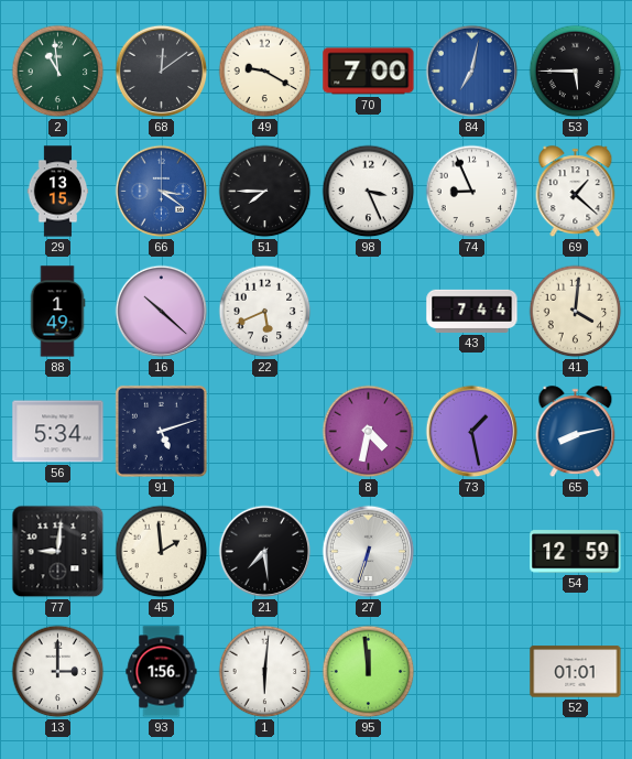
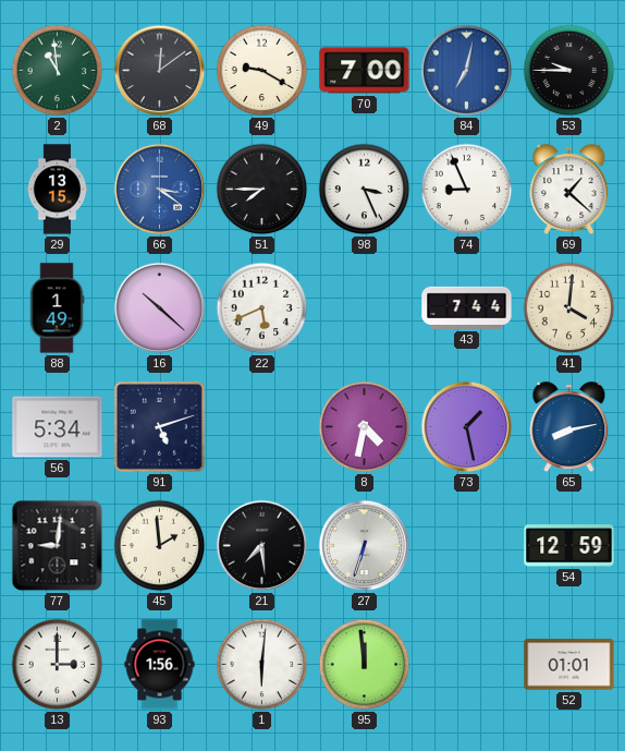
53: 5:45 -> 9:45
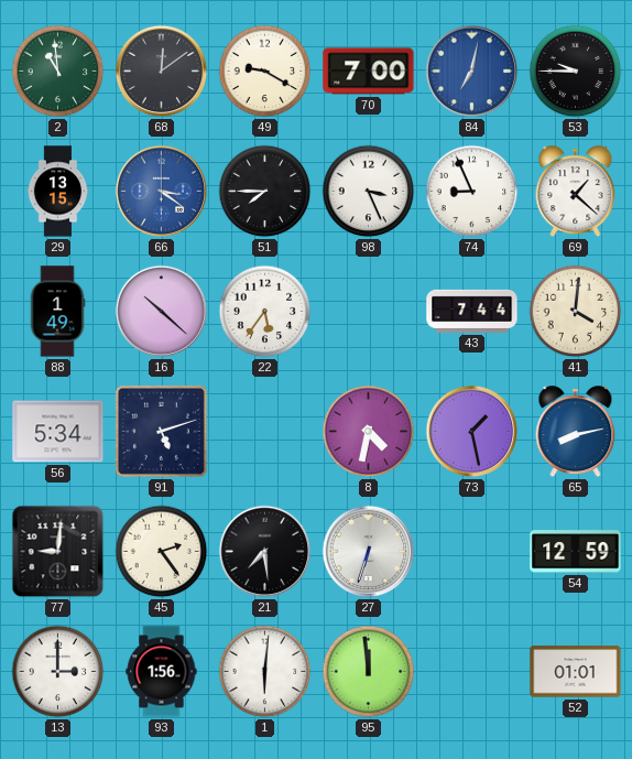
22: 5:41 -> 5:36
45: 1:59 -> 2:24
